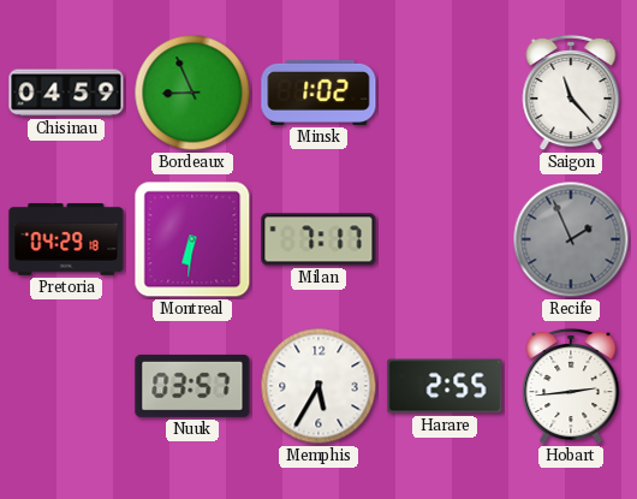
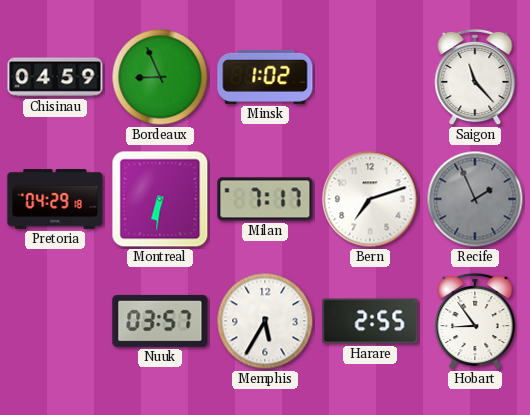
Bern: none -> 7:12
Hobart: 2:44 -> 8:54
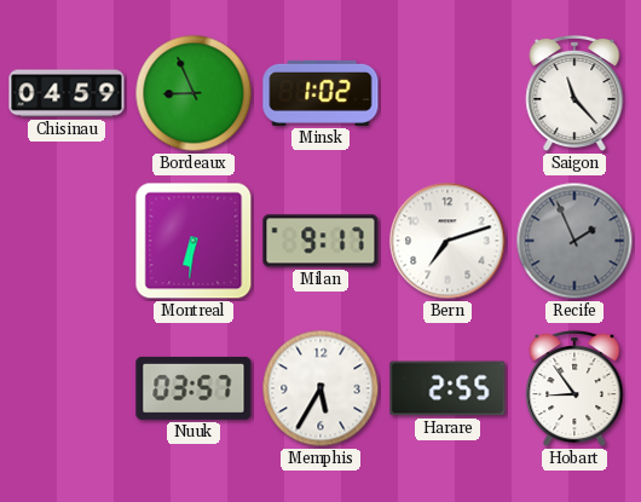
Pretoria: 04:29 -> none
Milan: 7:17 -> 9:17
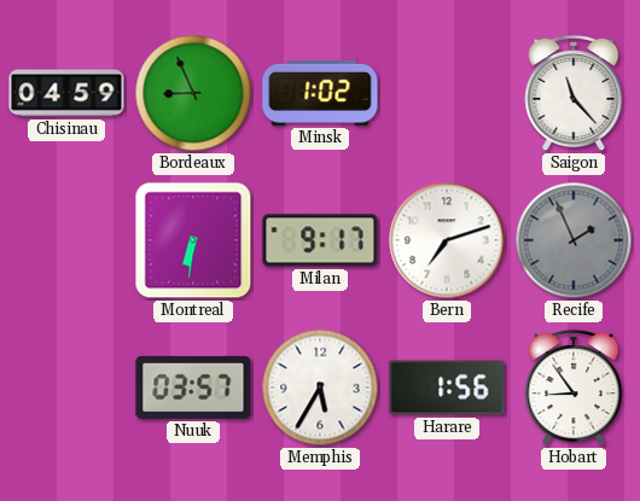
Harare: 2:55 -> 1:56
